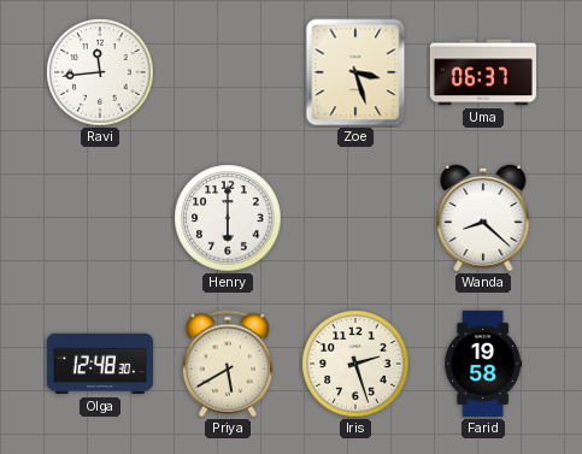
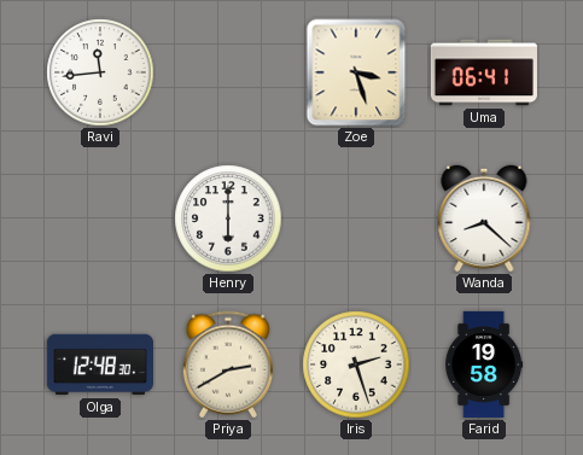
Uma: 06:37 -> 06:41
Priya: 5:40 -> 2:40
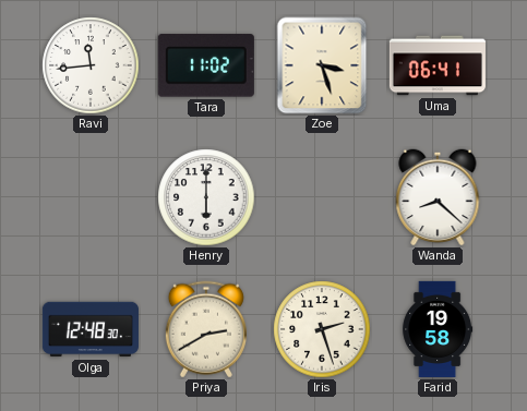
Tara: none -> 11:02
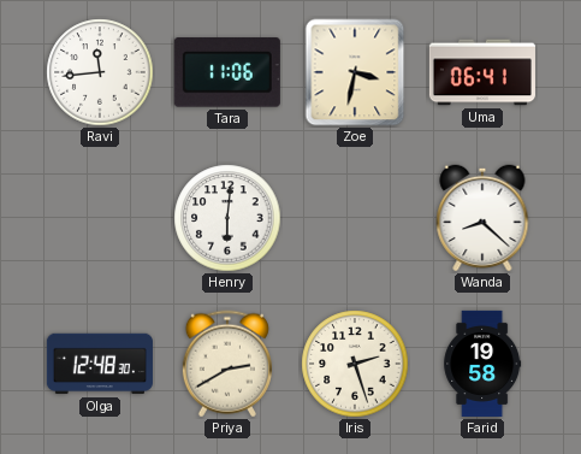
Tara: 11:02 -> 11:06
Zoe: 3:27 -> 3:32
Henry: 6:00 -> 6:01
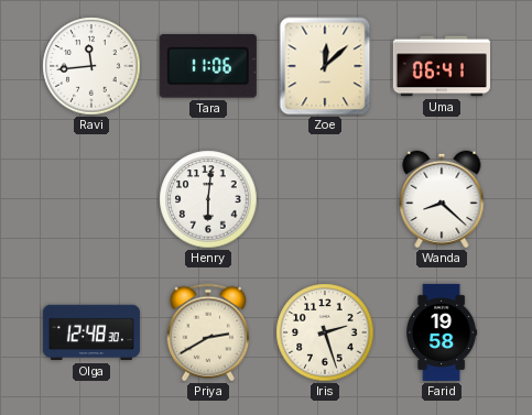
Zoe: 3:32 -> 12:08
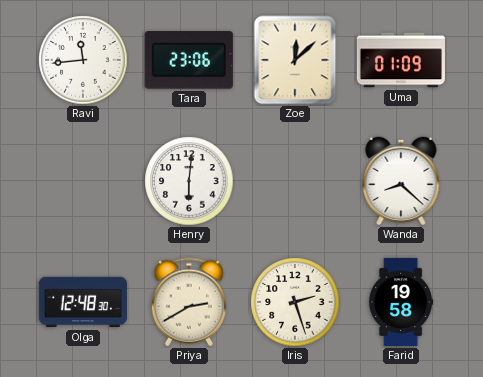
Tara: 11:06 -> 23:06
Uma: 06:41 -> 01:09
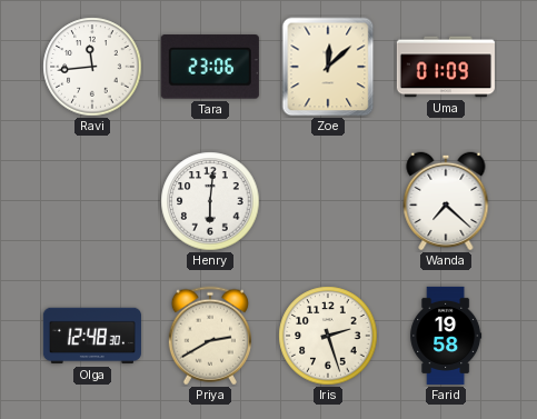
Wanda: 8:22 -> 7:22
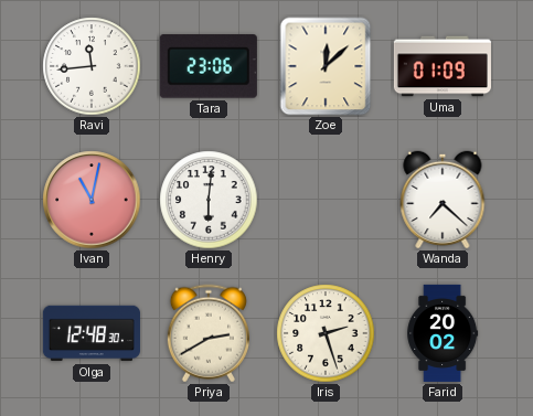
Ivan: none -> 11:02
Farid: 19:58 -> 20:02
